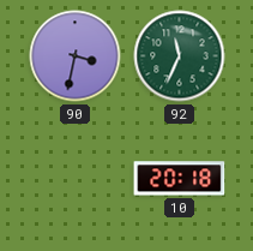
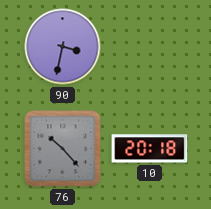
92: 11:34 -> none
76: none -> 10:23
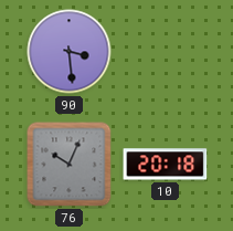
90: 3:32 -> 3:29
76: 10:23 -> 10:04
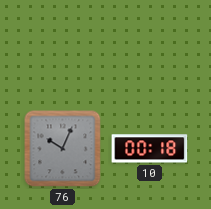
90: 3:29 -> none
10: 20:18 -> 00:18
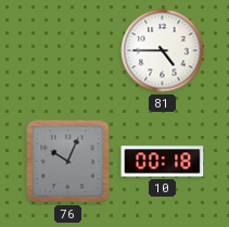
81: none -> 4:45
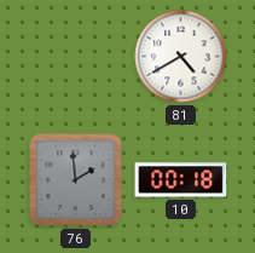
81: 4:45 -> 4:40
76: 10:04 -> 1:59
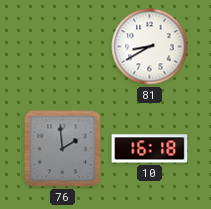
81: 4:40 -> 8:40
10: 00:18 -> 16:18
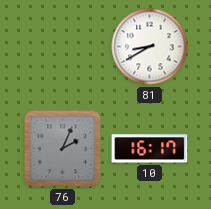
76: 1:59 -> 2:04
10: 16:18 -> 16:17
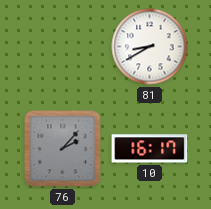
76: 2:04 -> 2:07
